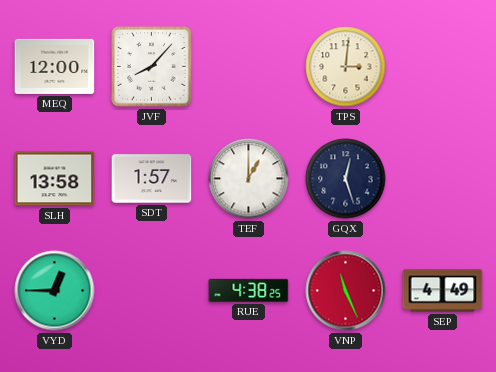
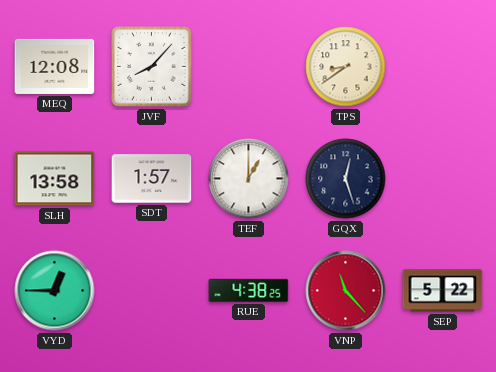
MEQ: 12:00 -> 12:08
TPS: 3:01 -> 8:39
VNP: 11:26 -> 11:23
SEP: 4:49 -> 5:22
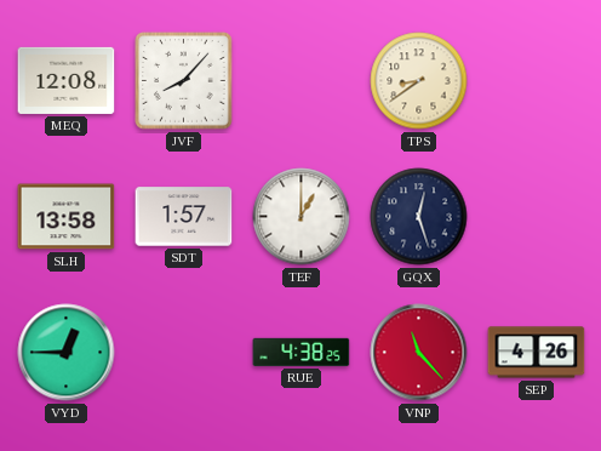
SEP: 5:22 -> 4:26
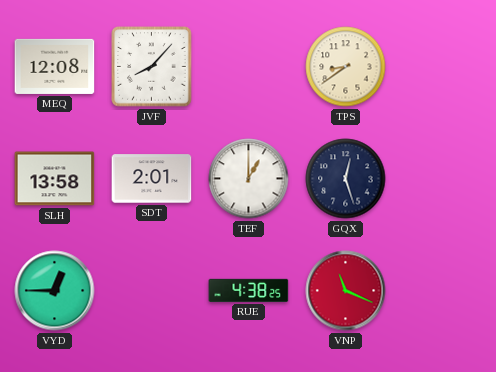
SDT: 1:57 -> 2:01
VNP: 11:23 -> 11:19
SEP: 4:26 -> none
